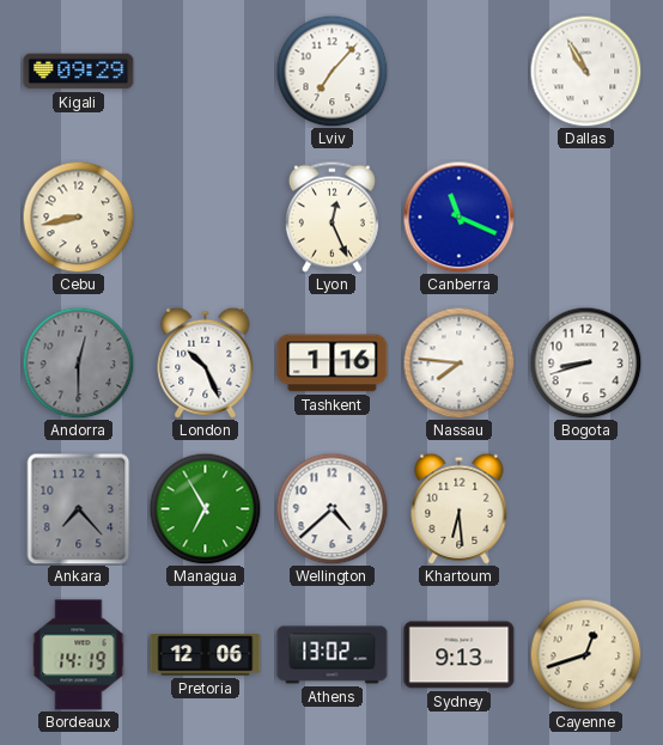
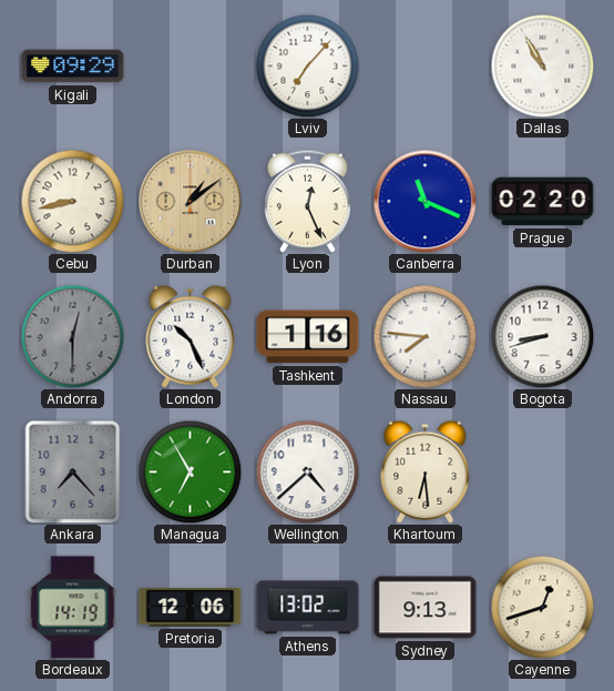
Durban: none -> 1:09
Prague: none -> 02:20
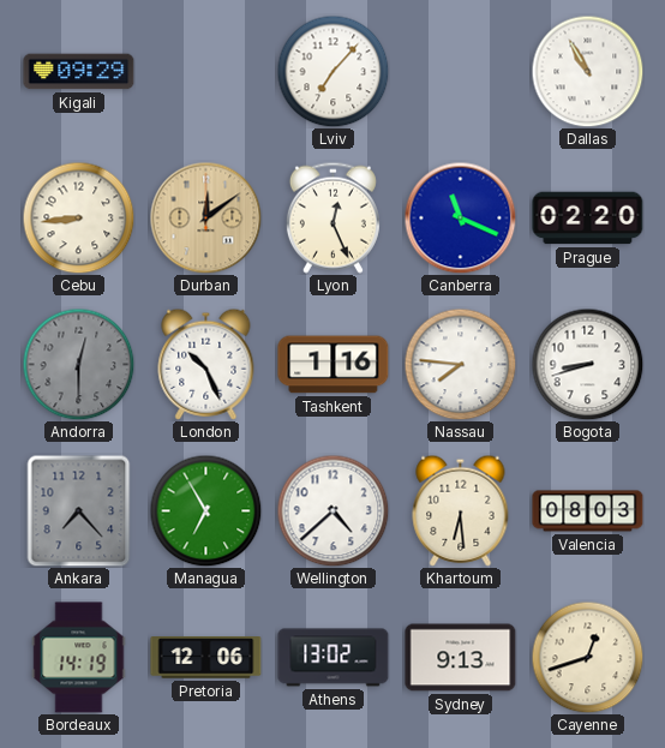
Cebu: 8:43 -> 8:44
Durban: 1:09 -> 12:09
Valencia: none -> 08:03
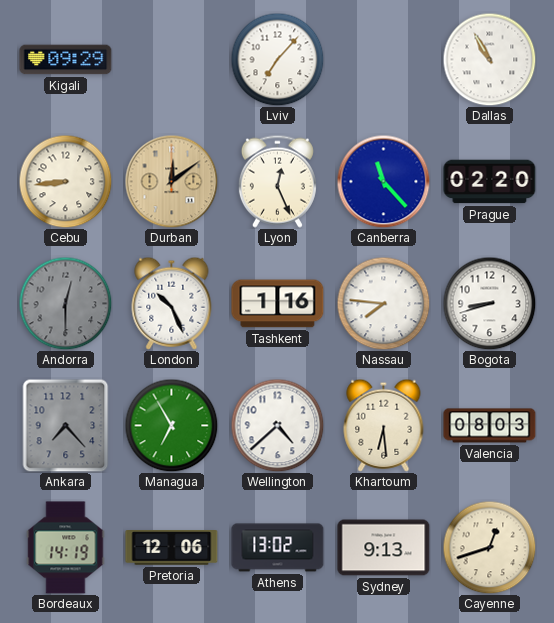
Canberra: 11:19 -> 11:23
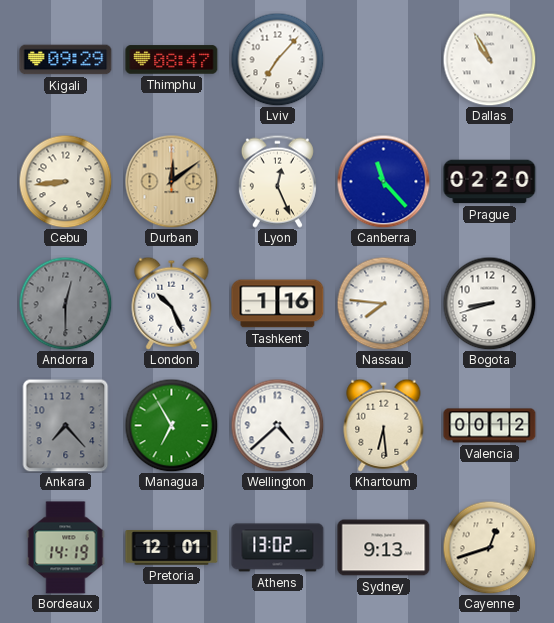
Thimphu: none -> 08:47
Valencia: 08:03 -> 00:12
Pretoria: 12:06 -> 12:01
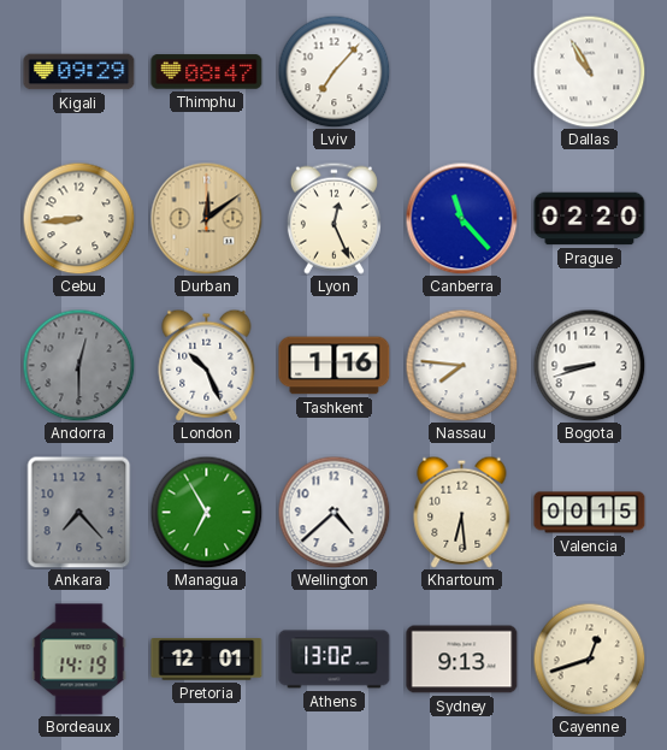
Valencia: 00:12 -> 00:15
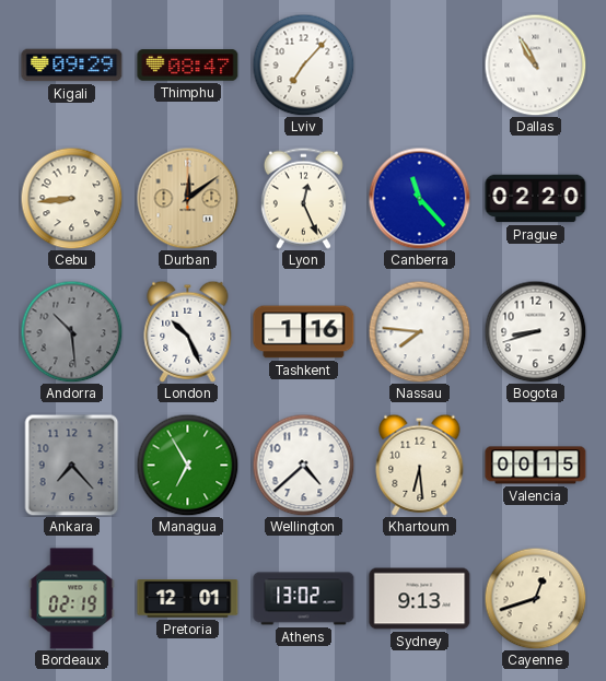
Andorra: 12:30 -> 10:29
Bordeaux: 14:19 -> 02:19
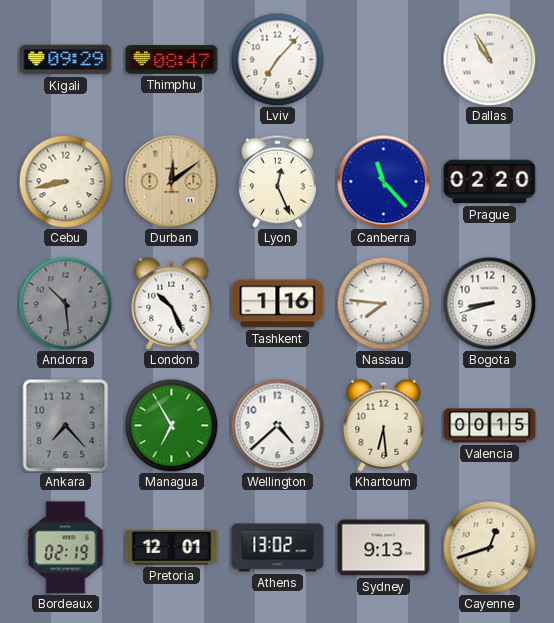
Cebu: 8:44 -> 8:43
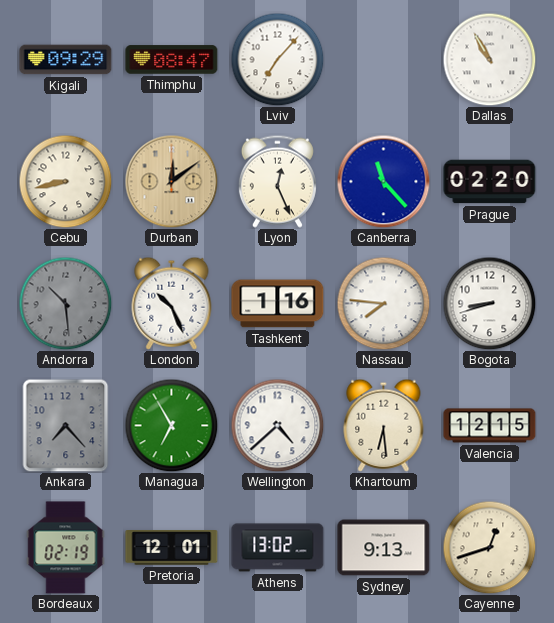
Valencia: 00:15 -> 12:15
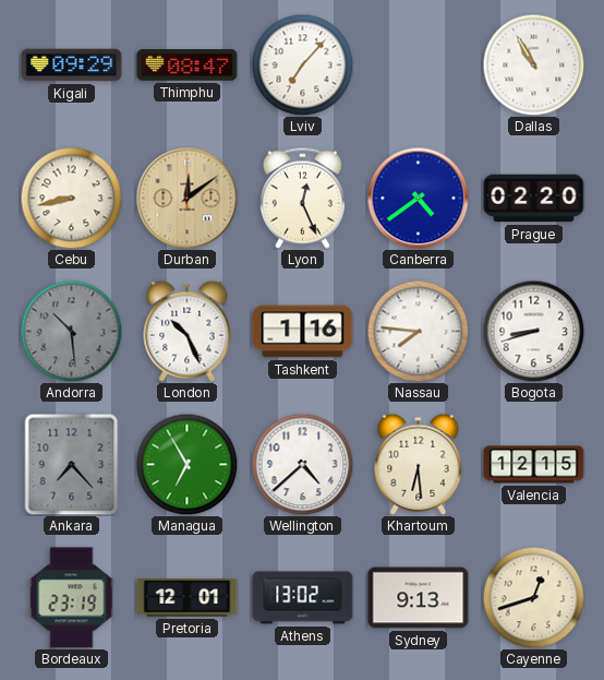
Canberra: 11:23 -> 4:39
Bordeaux: 02:19 -> 23:19
